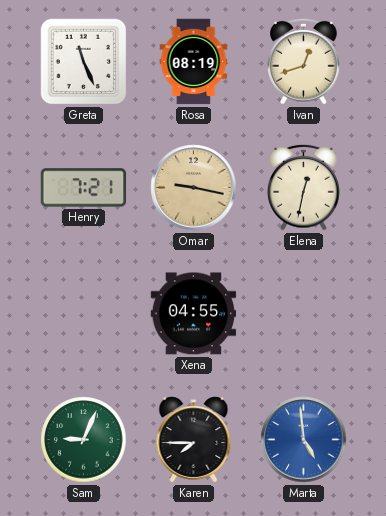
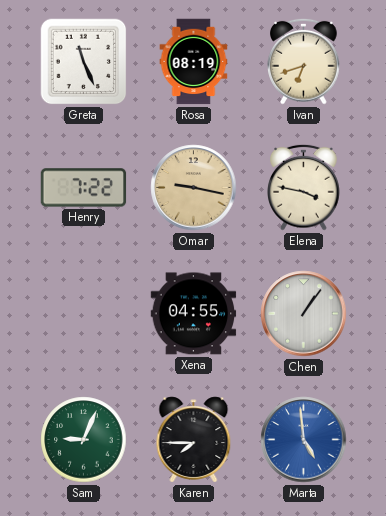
Ivan: 12:42 -> 6:42
Henry: 7:21 -> 7:22
Elena: 12:32 -> 3:47
Chen: none -> 1:06
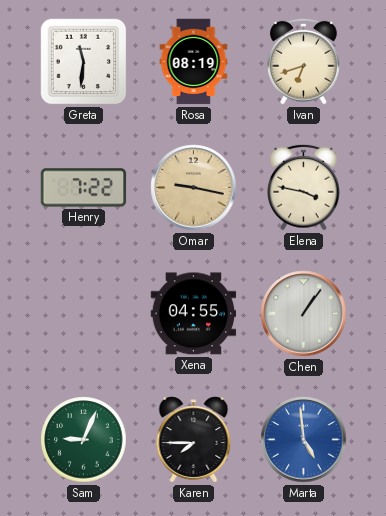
Greta: 11:26 -> 11:31
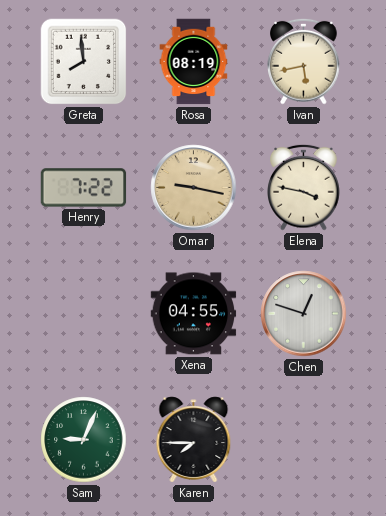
Greta: 11:31 -> 7:59
Ivan: 6:42 -> 5:43
Chen: 1:06 -> 12:48
Marta: 4:59 -> none
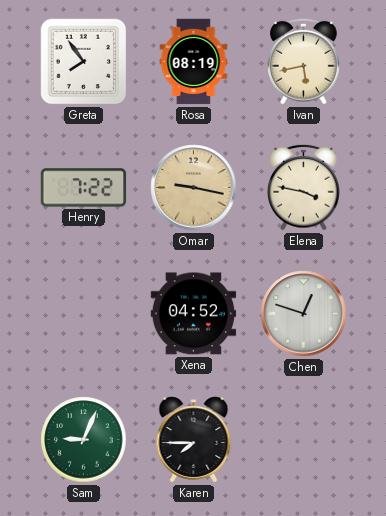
Greta: 7:59 -> 7:54
Xena: 04:55 -> 04:52
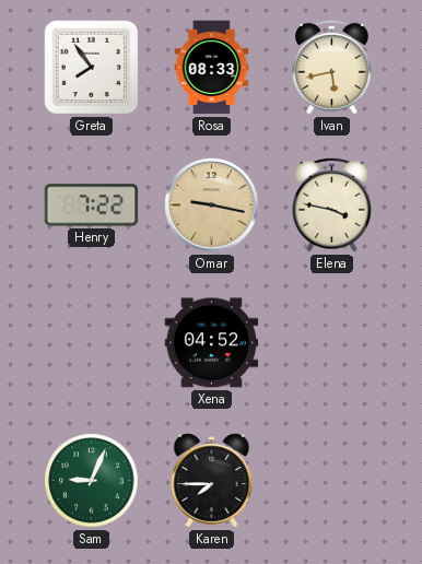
Rosa: 08:19 -> 08:33
Chen: 12:48 -> none
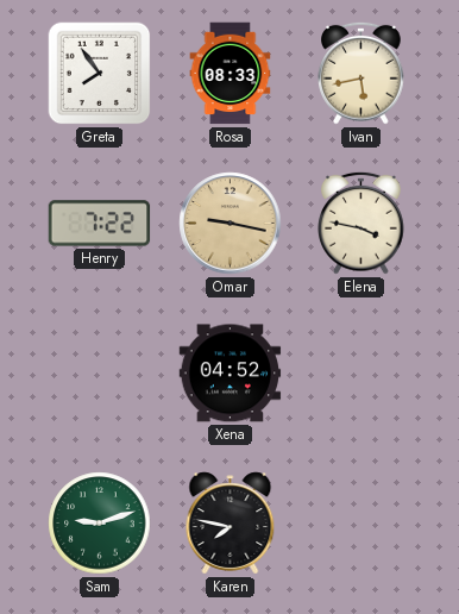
Sam: 9:04 -> 9:12
Karen: 7:45 -> 7:47
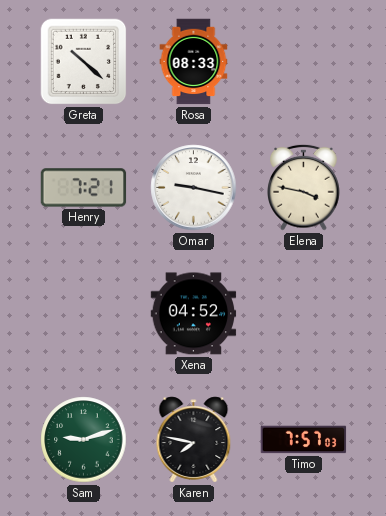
Greta: 7:54 -> 10:22
Ivan: 5:43 -> none
Henry: 7:22 -> 7:21
Omar dial: champagne -> white
Timo: none -> 7:57
